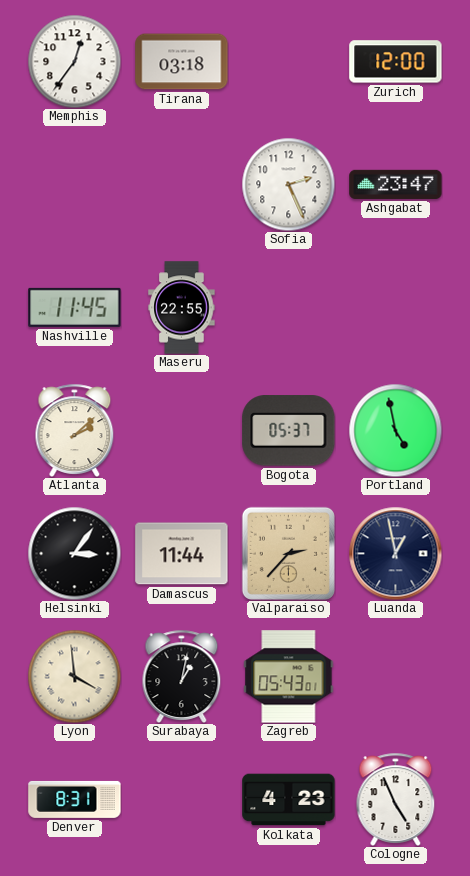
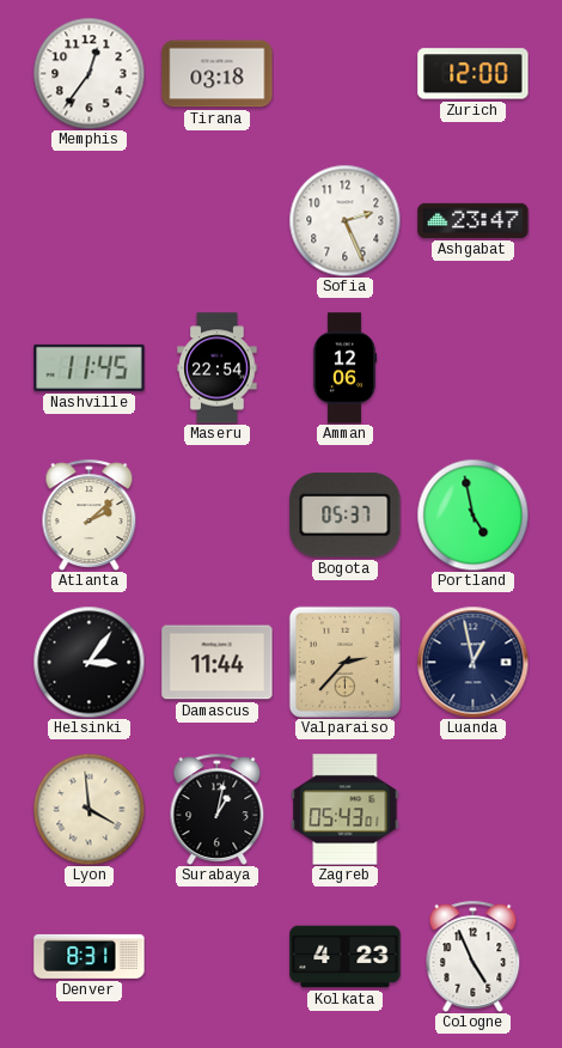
Maseru: 22:55 -> 22:54
Amman: none -> 12:06
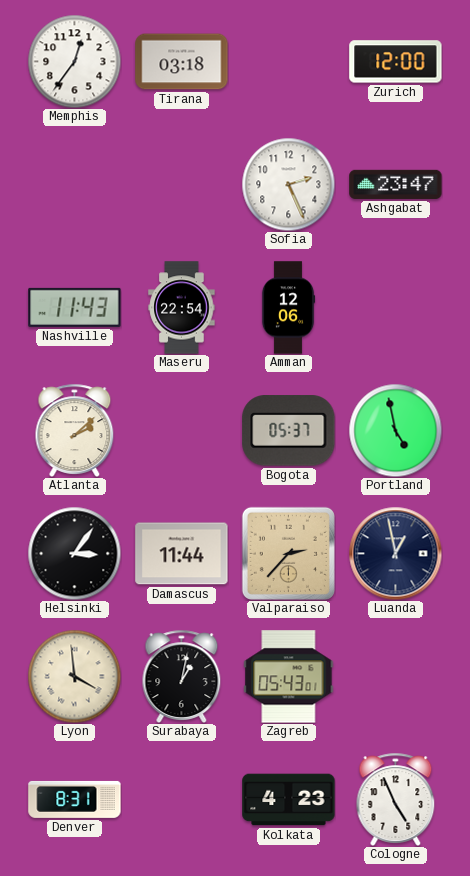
Nashville: 11:45 -> 11:43
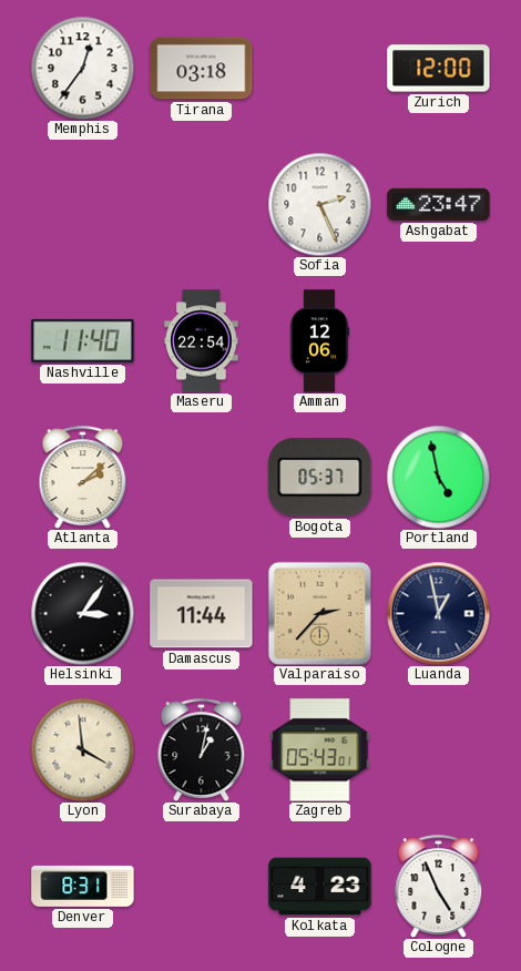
Nashville: 11:43 -> 11:40
